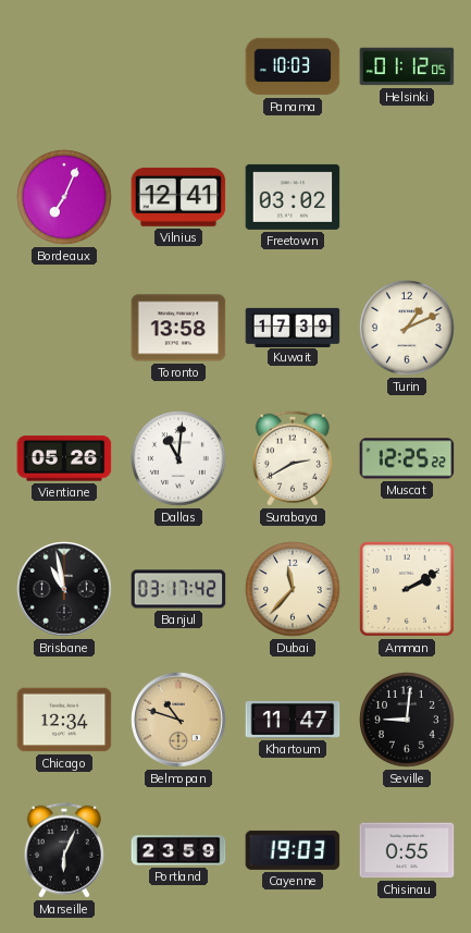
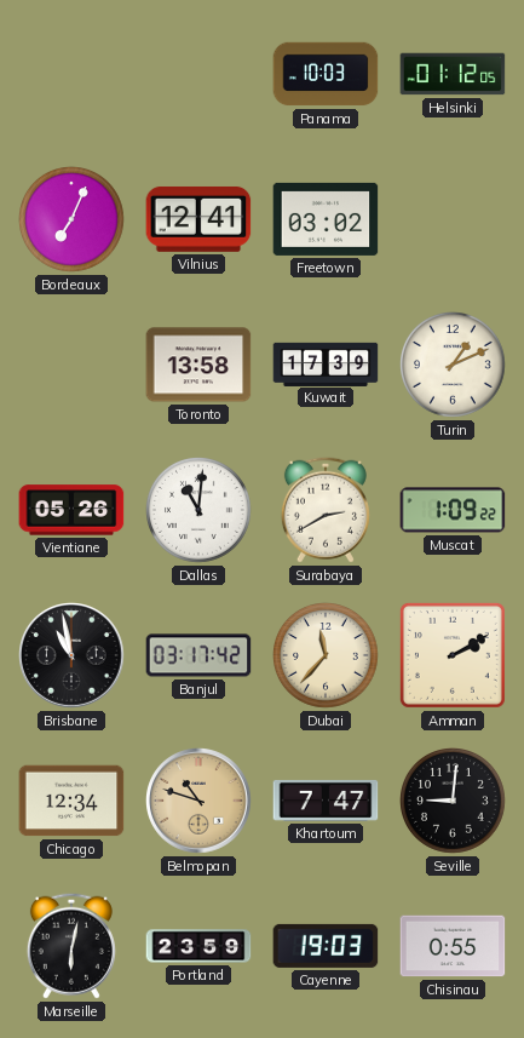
Muscat: 12:25 -> 1:09
Khartoum: 11:47 -> 7:47
Marseille: 6:04 -> 6:02
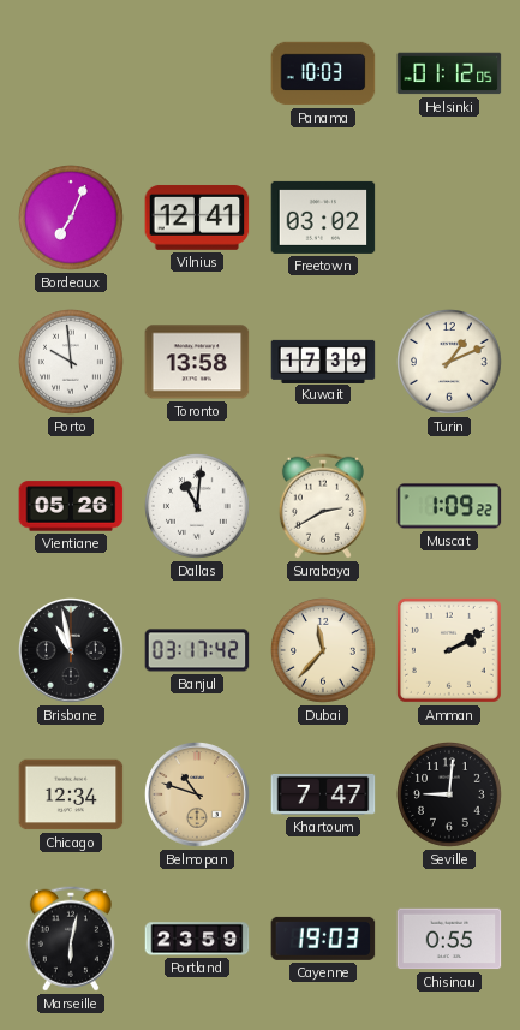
Porto: none -> 9:59
